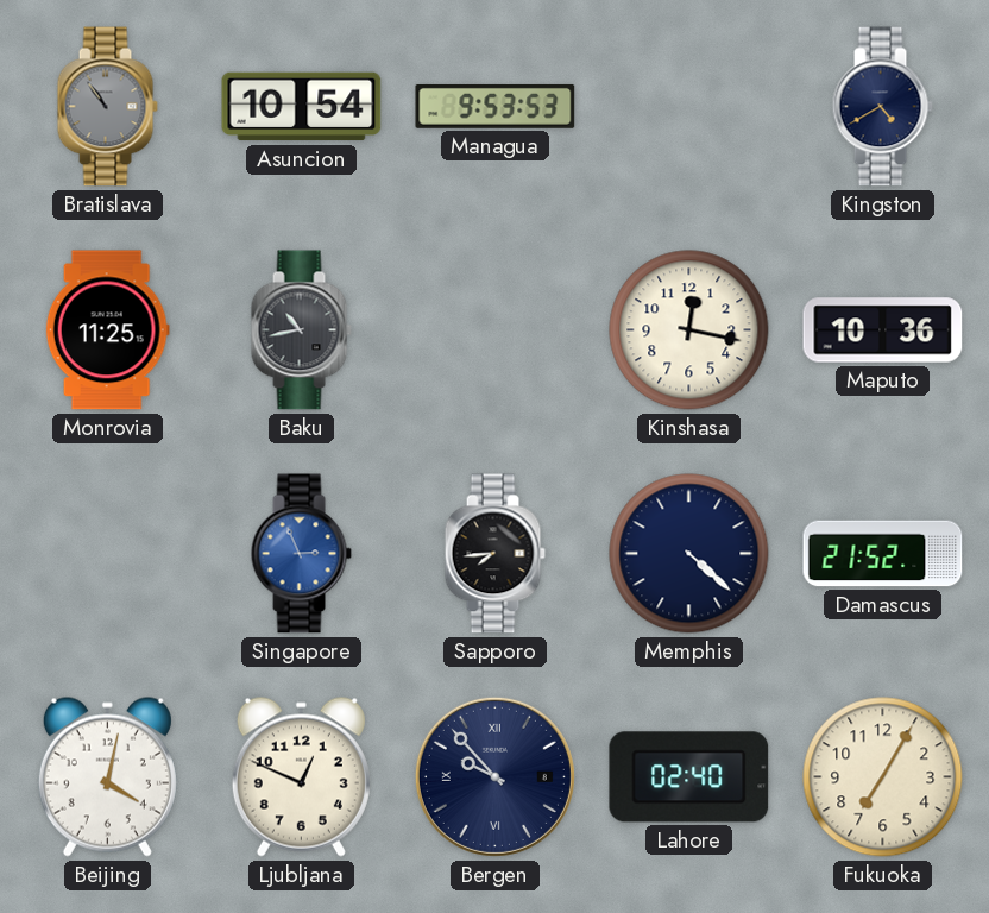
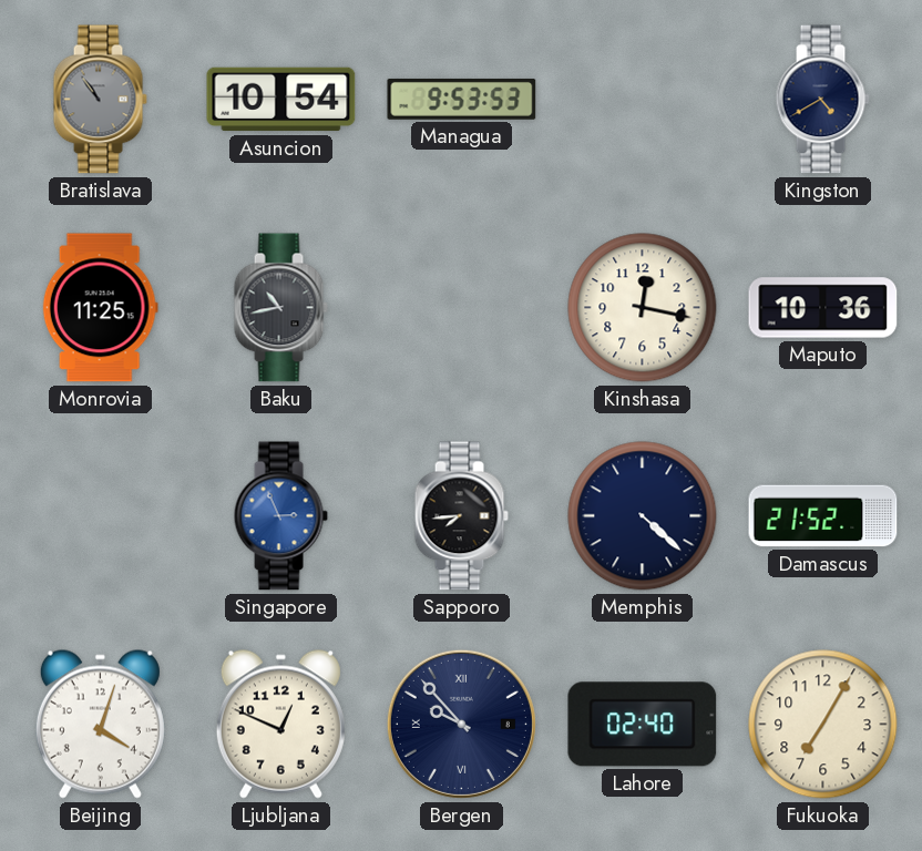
Beijing: 4:02 -> 4:03
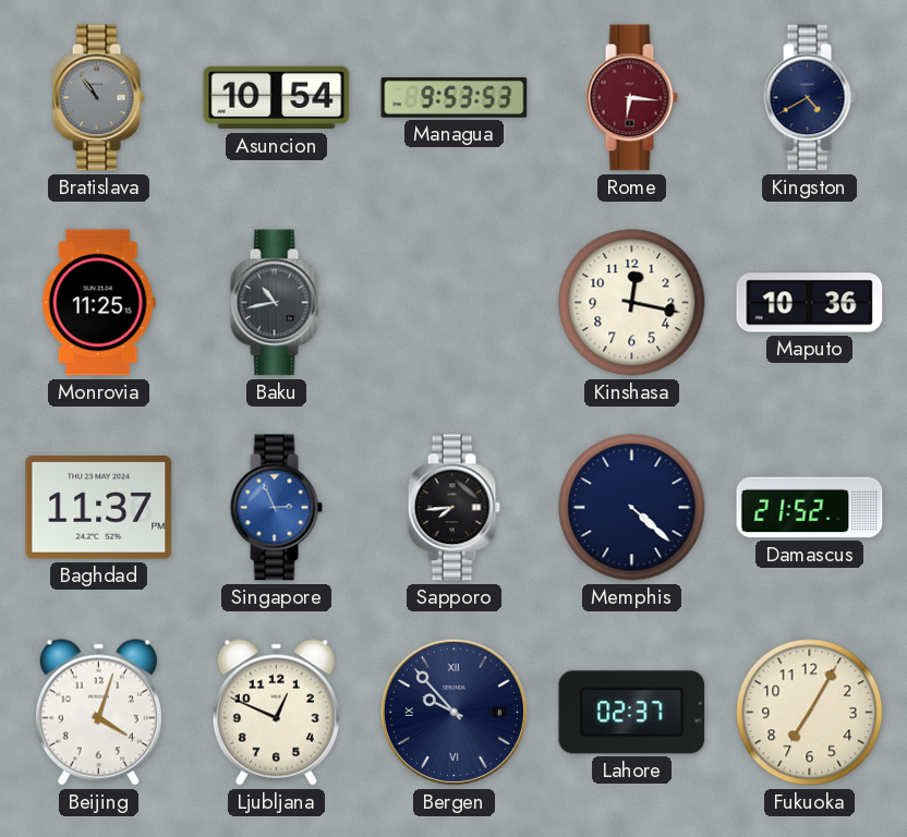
Rome: none -> 6:16
Baghdad: none -> 11:37
Lahore: 02:40 -> 02:37
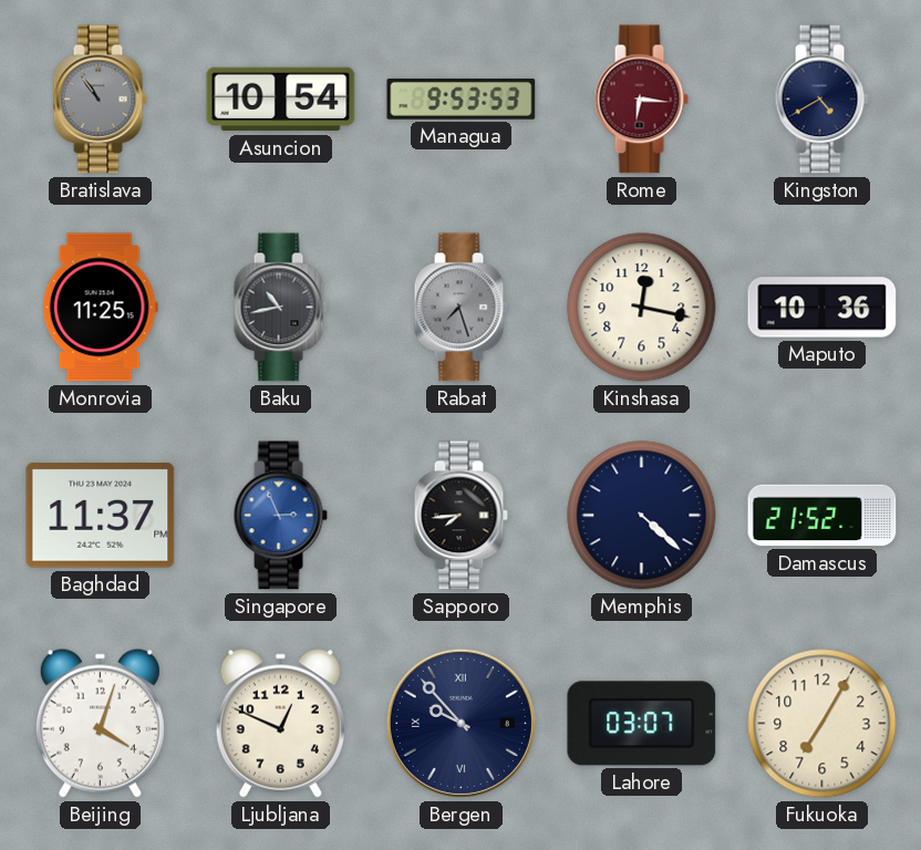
Rabat: none -> 7:27
Lahore: 02:37 -> 03:07
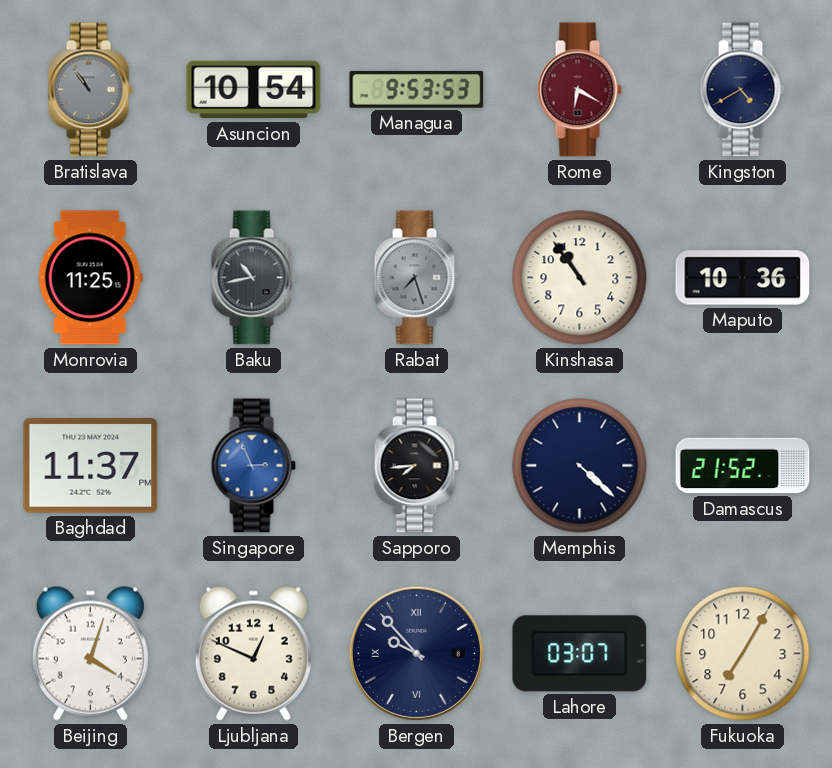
Rome: 6:16 -> 6:20
Kinshasa: 12:17 -> 10:54
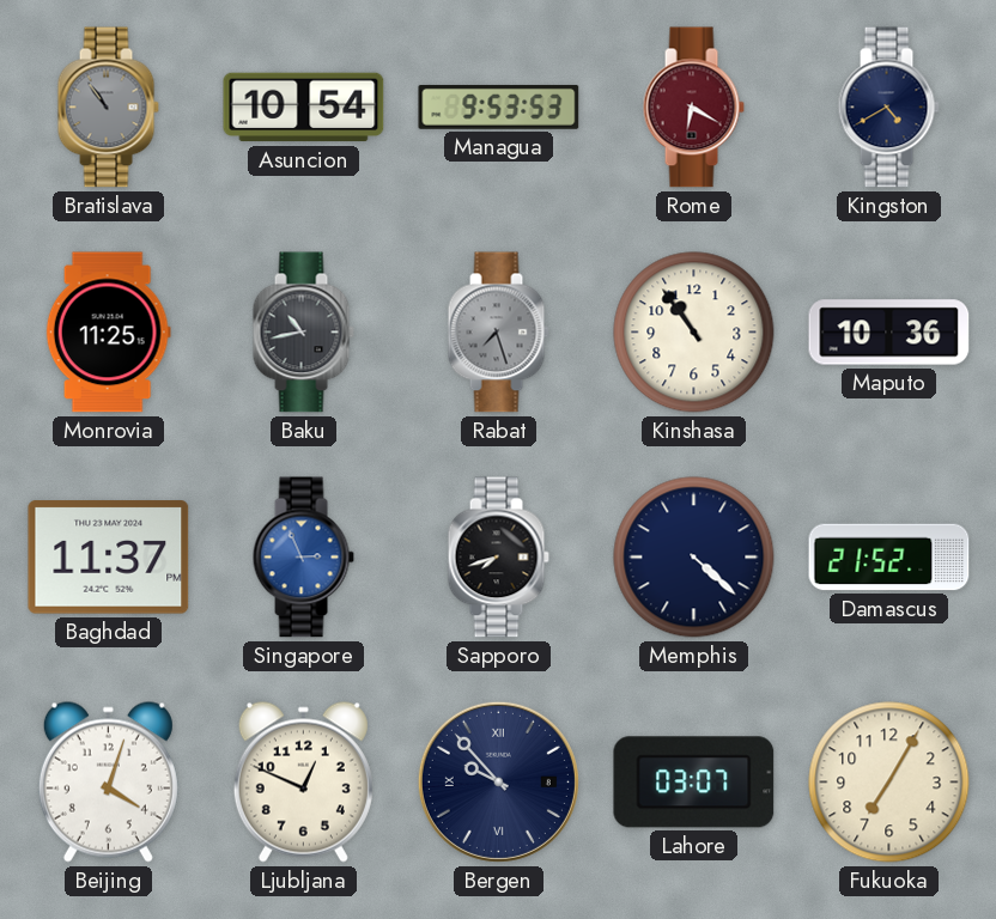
Sapporo: 7:44 -> 7:42
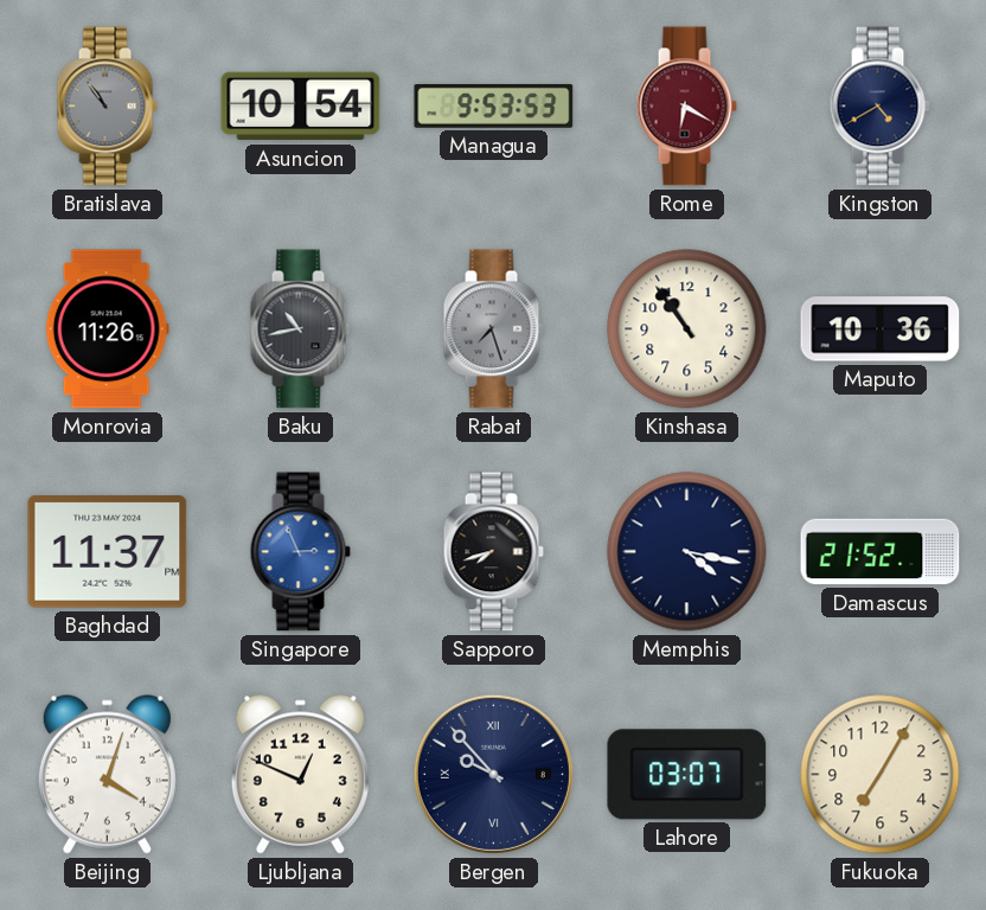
Monrovia: 11:25 -> 11:26
Memphis: 4:22 -> 4:17
